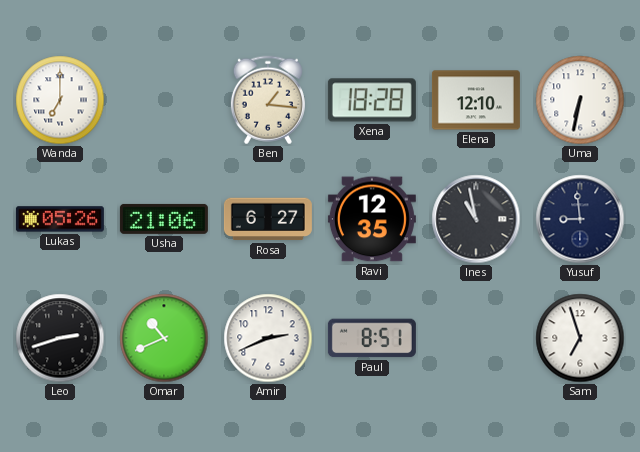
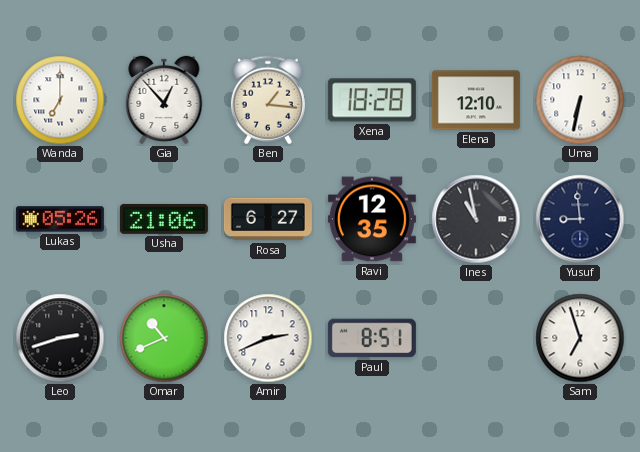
Gia: none -> 12:53
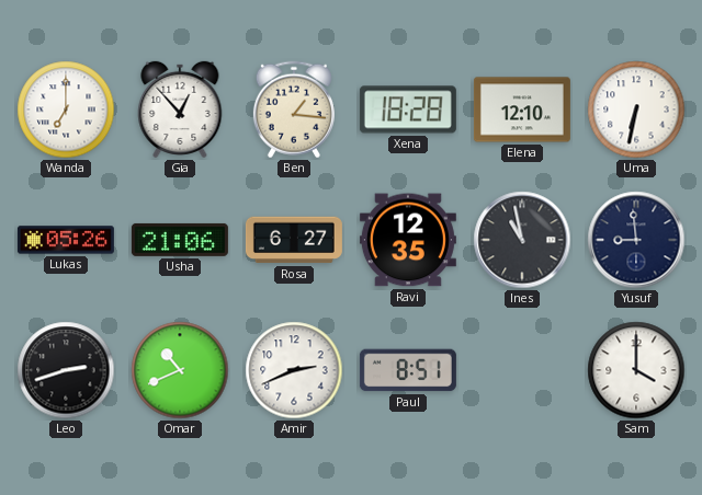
Sam: 6:57 -> 4:00
